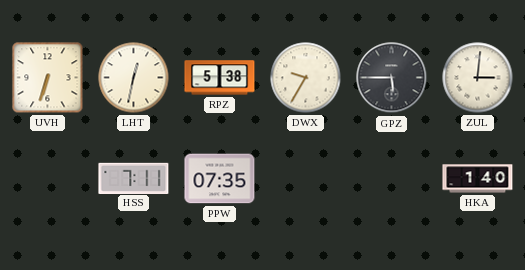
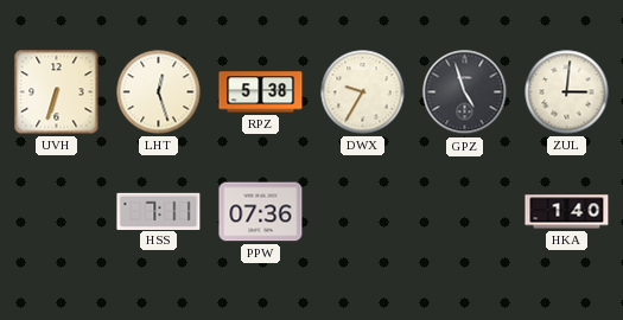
LHT: 12:32 -> 12:27
GPZ: 5:45 -> 4:57
PPW: 07:35 -> 07:36
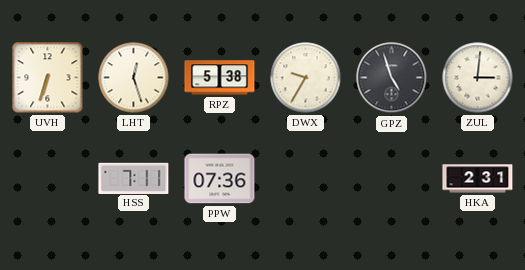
HKA: 1:40 -> 2:31
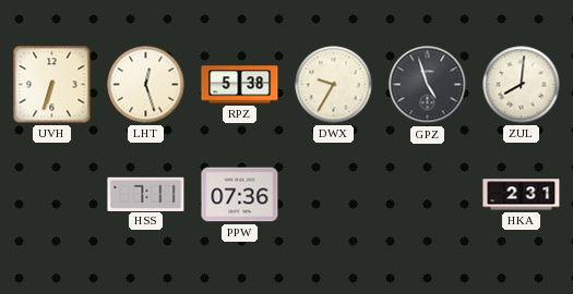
ZUL: 3:01 -> 8:01
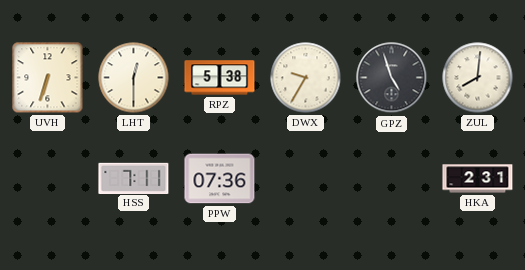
LHT: 12:27 -> 12:30
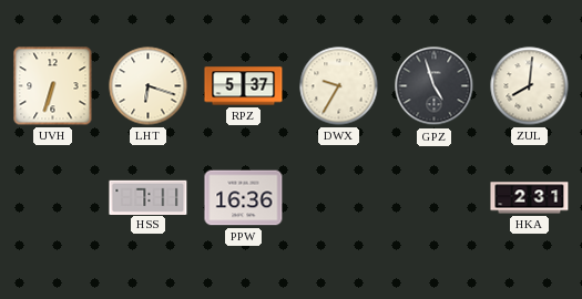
LHT: 12:30 -> 6:18
RPZ: 5:38 -> 5:37
PPW: 07:36 -> 16:36
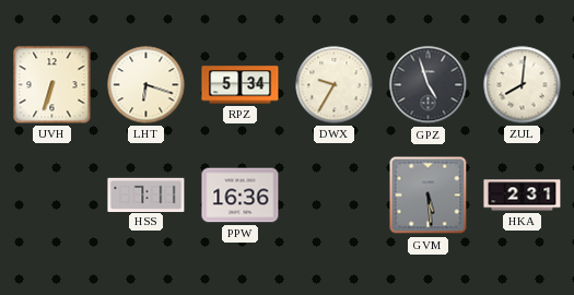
RPZ: 5:37 -> 5:34
GVM: none -> 5:29
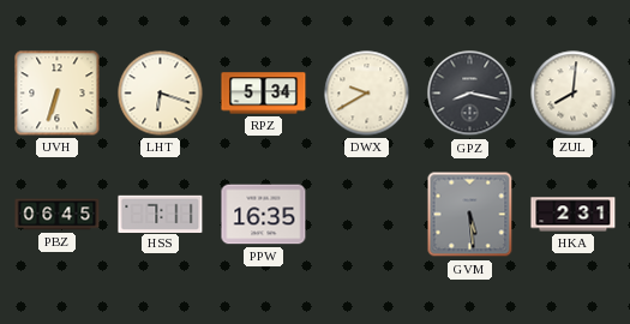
DWX: 9:35 -> 9:40
GPZ: 4:57 -> 8:17
PBZ: none -> 06:45
PPW: 16:36 -> 16:35
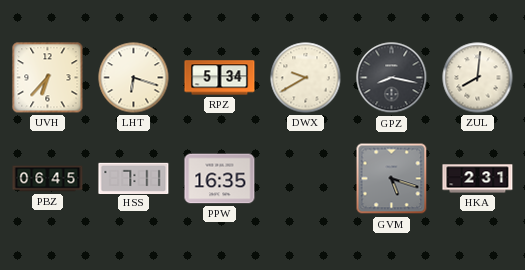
UVH: 6:33 -> 6:37
GVM: 5:29 -> 5:18
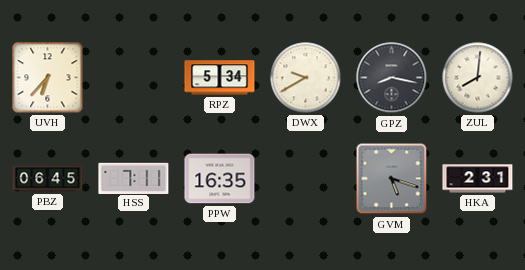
LHT: 6:18 -> none
